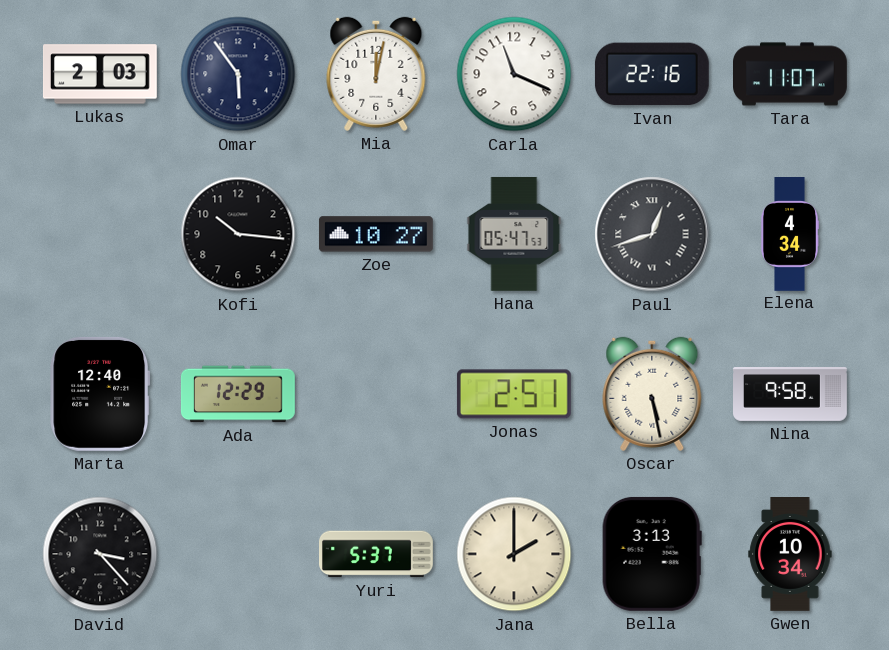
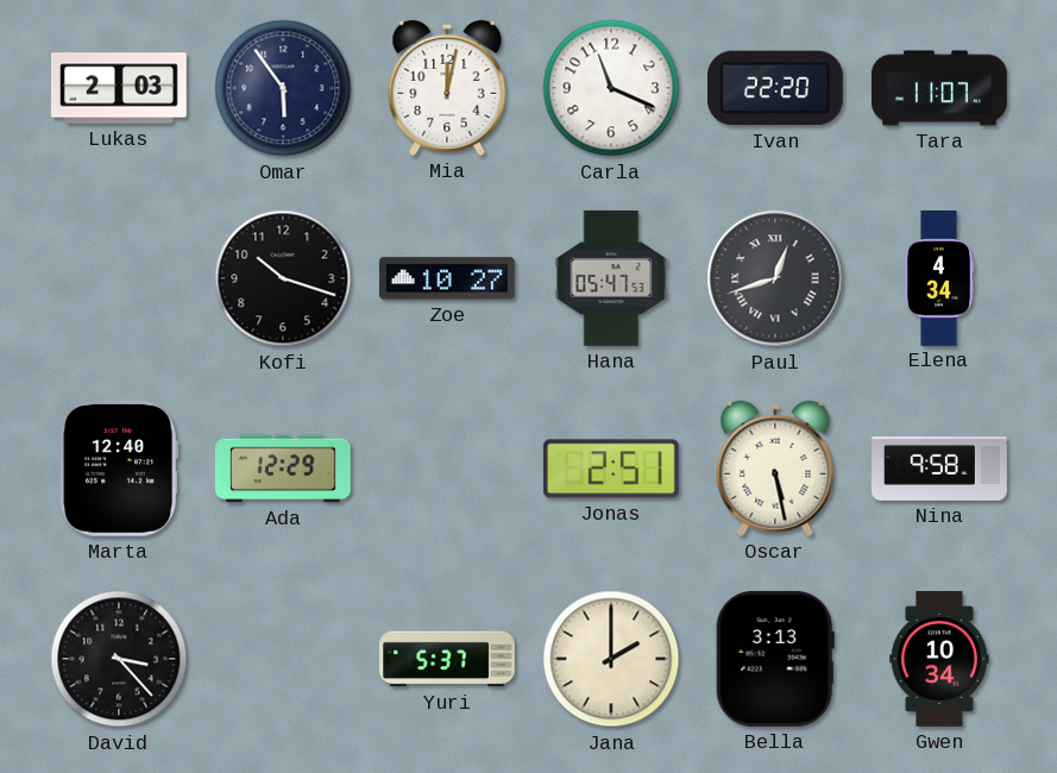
Ivan: 22:16 -> 22:20
Kofi: 10:16 -> 10:18
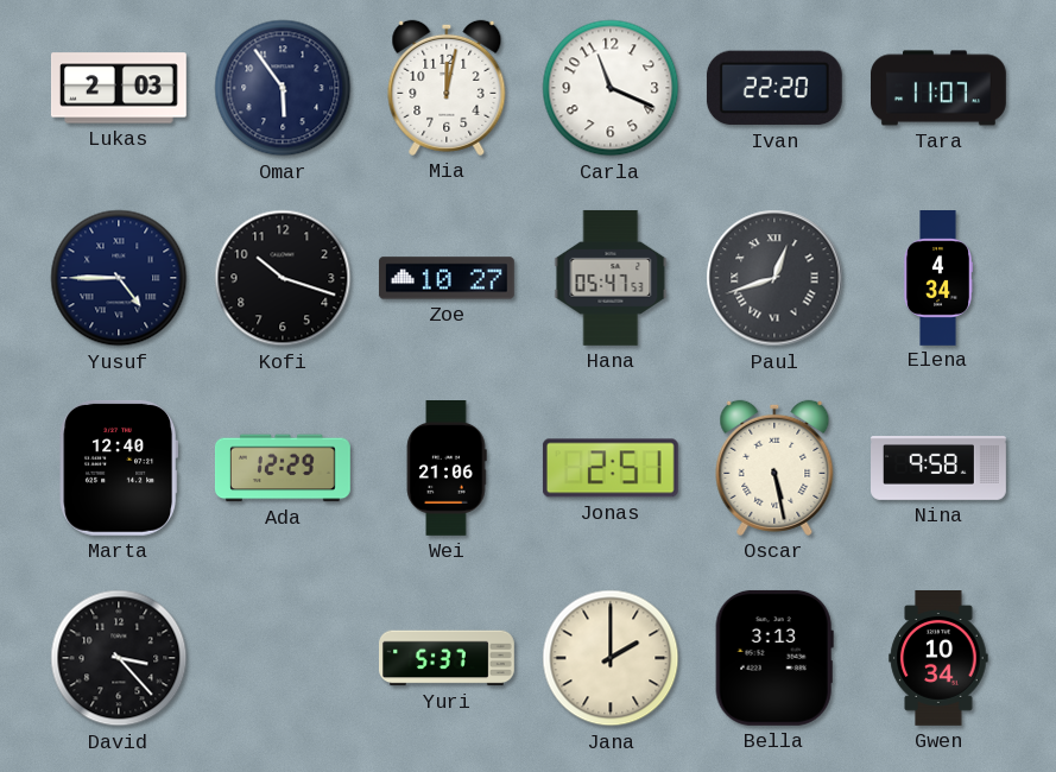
Yusuf: none -> 4:45
Wei: none -> 21:06
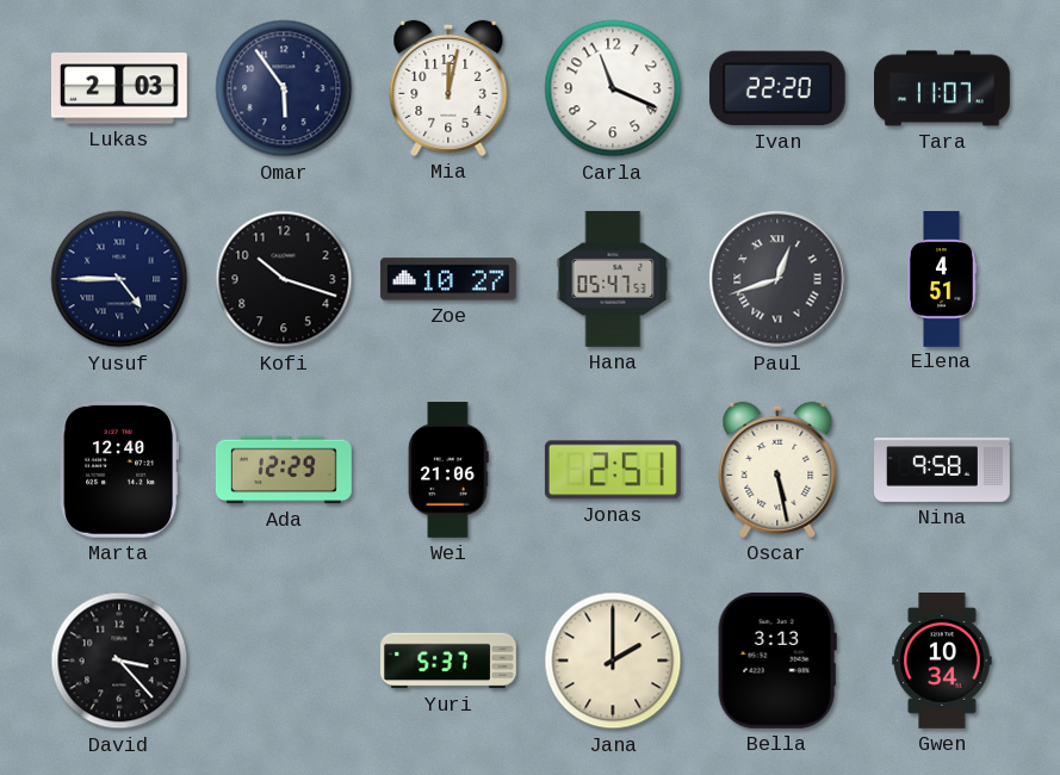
Elena: 4:34 -> 4:51
